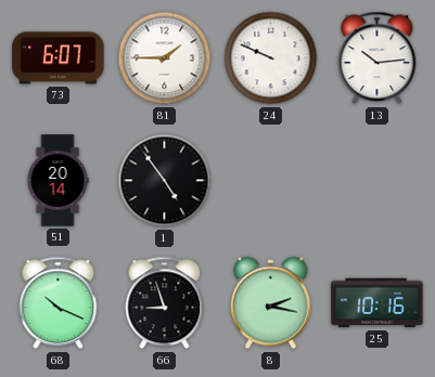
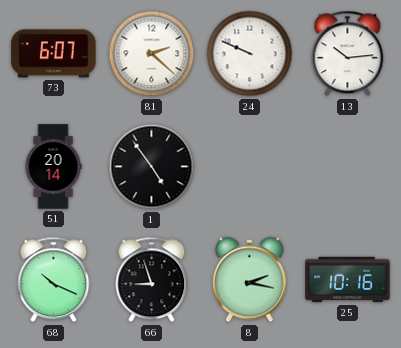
81: 1:45 -> 2:22
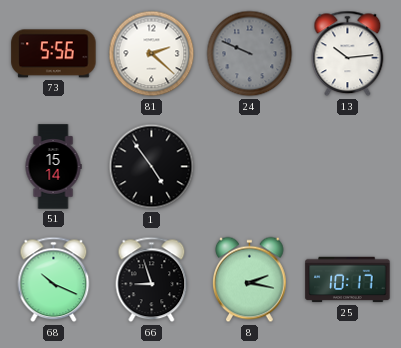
73: 6:07 -> 5:56
24 dial: white -> grey
51: 20:14 -> 15:14
25: 10:16 -> 10:17
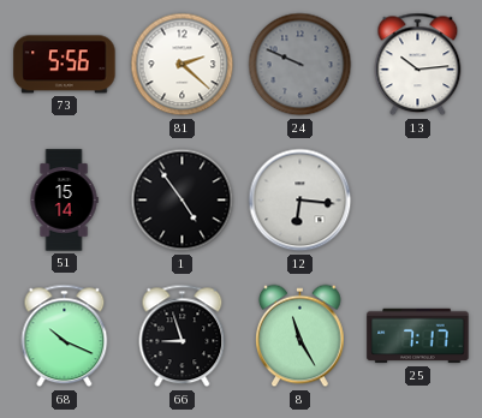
12: none -> 6:16
8: 2:17 -> 11:25
25: 10:17 -> 7:17
